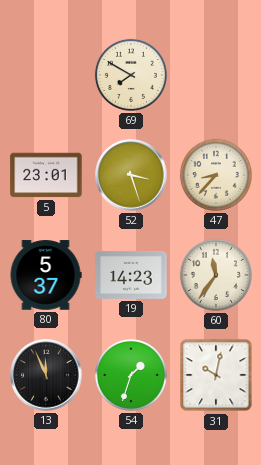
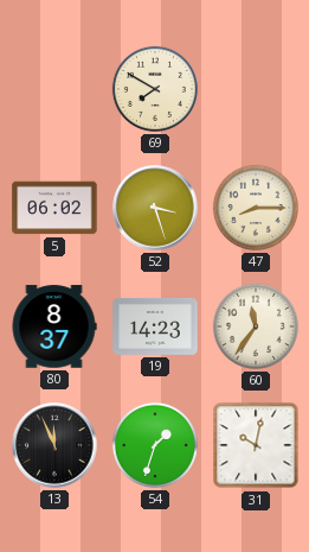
5: 23:01 -> 06:02
47: 8:37 -> 8:15
80: 5:37 -> 8:37
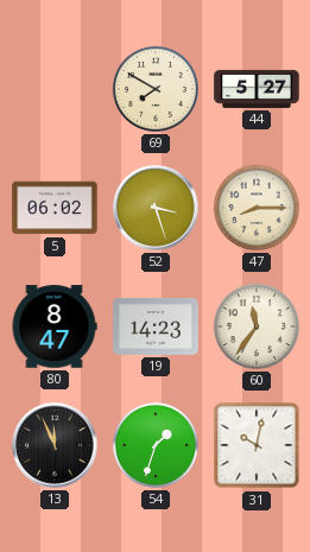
44: none -> 5:27
80: 8:37 -> 8:47
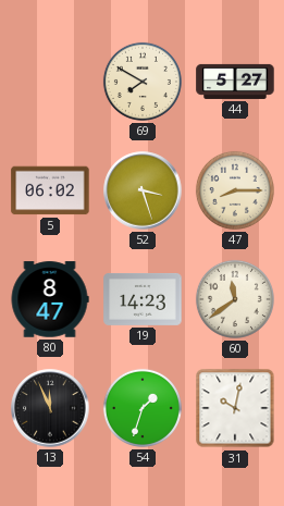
60: 11:36 -> 11:39
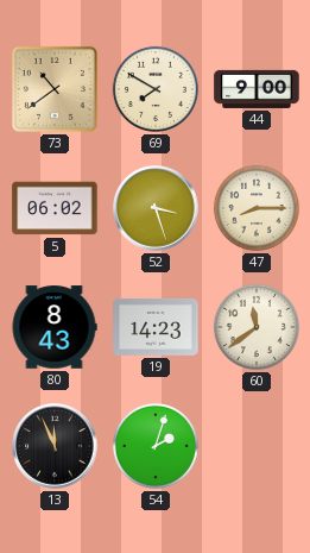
73: none -> 10:39
44: 5:27 -> 9:00
80: 8:47 -> 8:43
54: 1:33 -> 2:03
31: 10:02 -> none
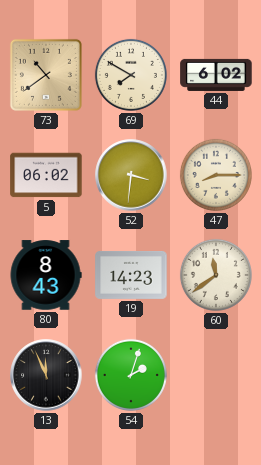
44: 9:00 -> 6:02
52: 3:27 -> 3:31
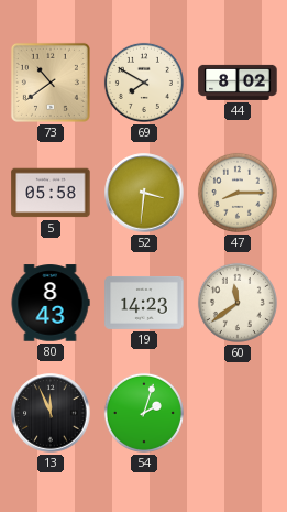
44: 6:02 -> 8:02
5: 06:02 -> 05:58
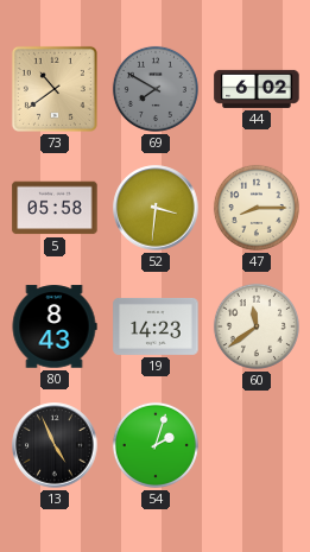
69 dial: cream -> grey
44: 8:02 -> 6:02
13: 11:56 -> 4:56
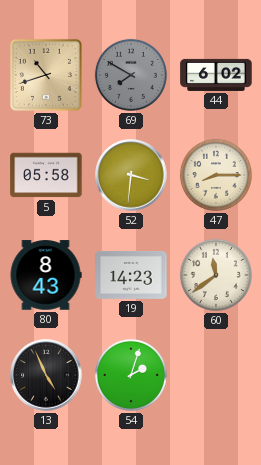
73: 10:39 -> 10:42
